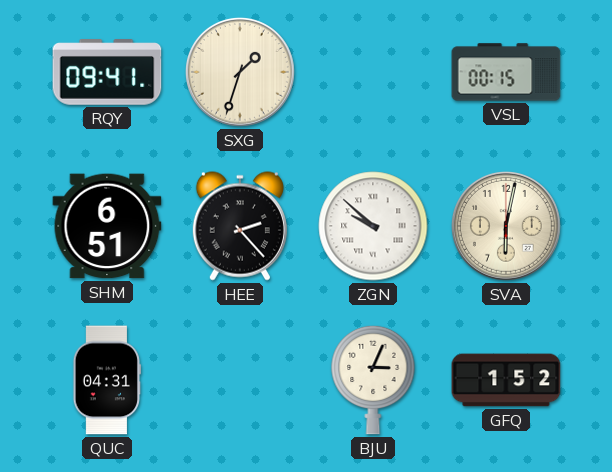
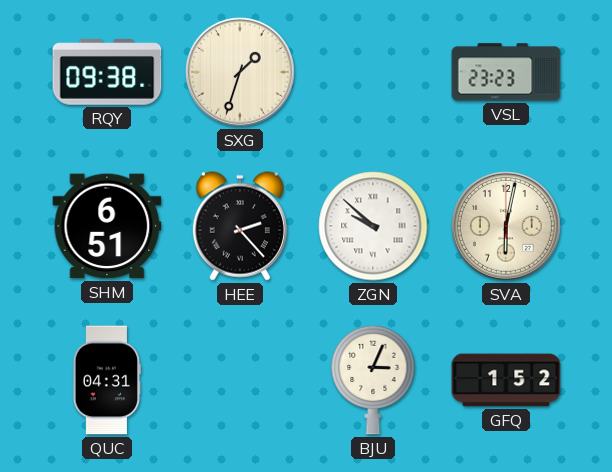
RQY: 09:41 -> 09:38
VSL: 00:15 -> 23:23
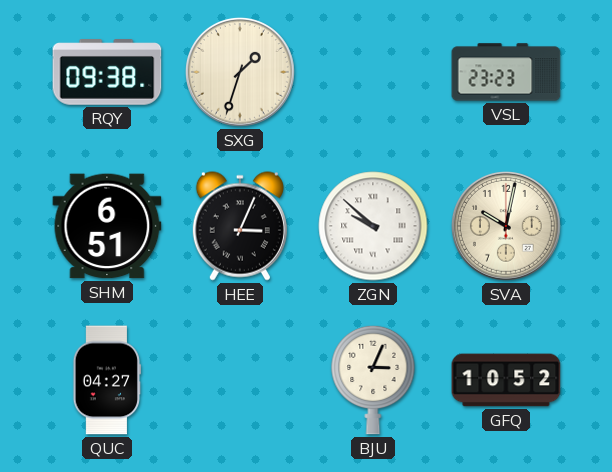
HEE: 2:23 -> 3:04
SVA: 6:02 -> 10:02
QUC: 04:31 -> 04:27
GFQ: 1:52 -> 10:52
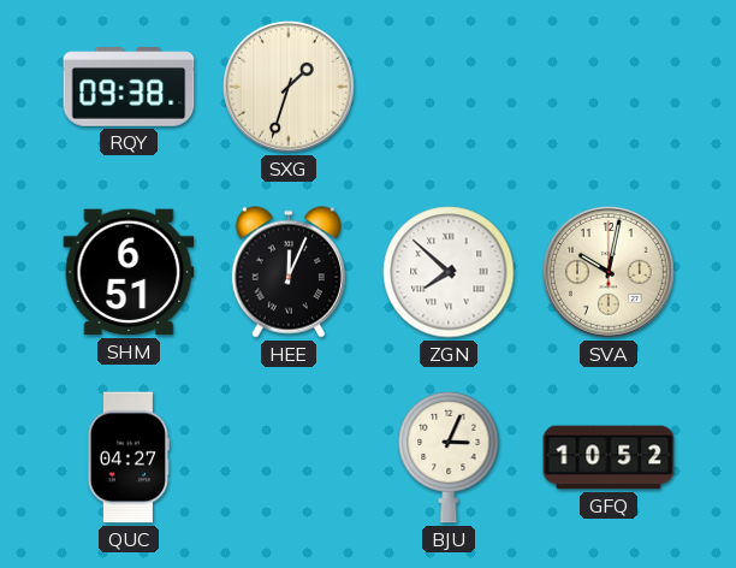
VSL: 23:23 -> none
HEE: 3:04 -> 12:04
ZGN: 9:52 -> 7:52
